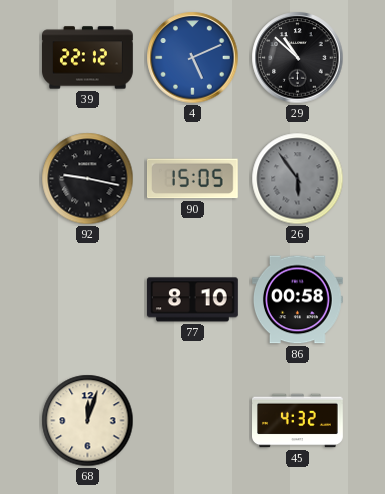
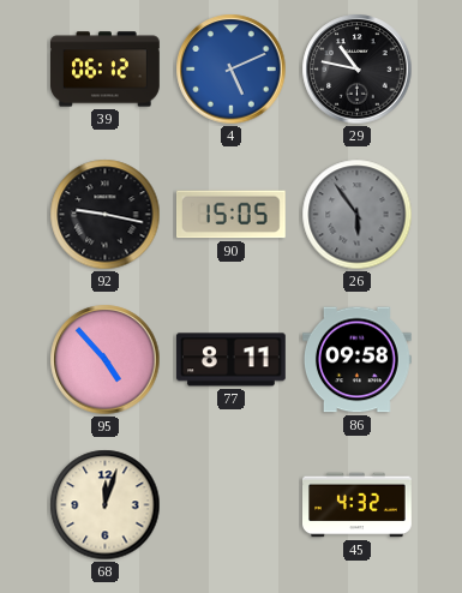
39: 22:12 -> 06:12
29: 10:52 -> 10:47
95: none -> 4:53
77: 8:10 -> 8:11
86: 00:58 -> 09:58
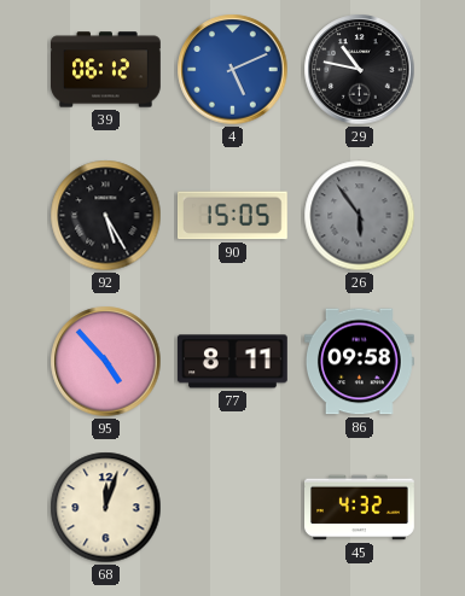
92: 9:17 -> 5:25
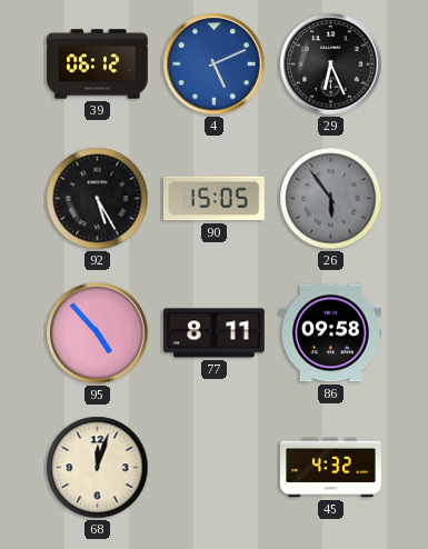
29: 10:47 -> 6:26
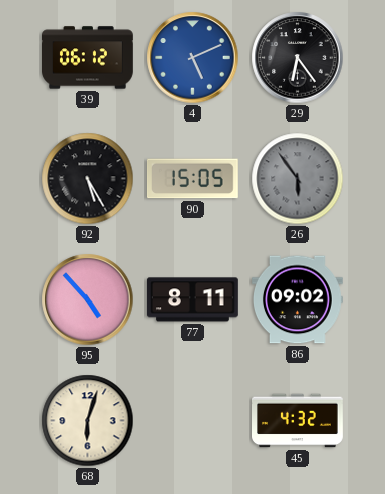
29: 6:26 -> 6:24
86: 09:58 -> 09:02
68: 12:03 -> 6:03
